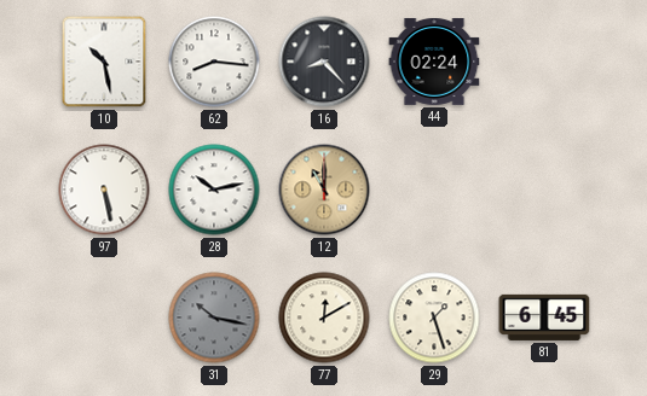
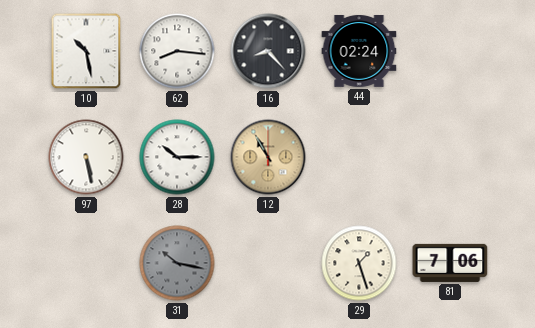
28: 10:13 -> 10:15
12: 11:00 -> 10:55
77: 12:10 -> none
81: 6:45 -> 7:06
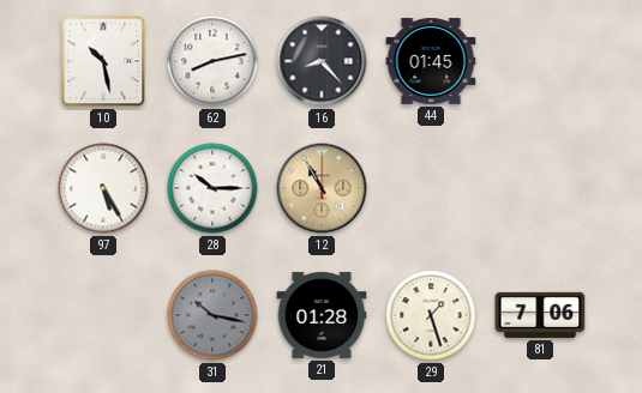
62: 8:16 -> 8:13
44: 02:24 -> 01:45
97: 5:28 -> 5:25
21: none -> 01:28
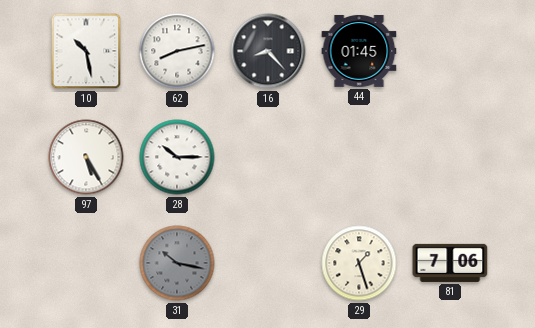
12: 10:55 -> none
21: 01:28 -> none
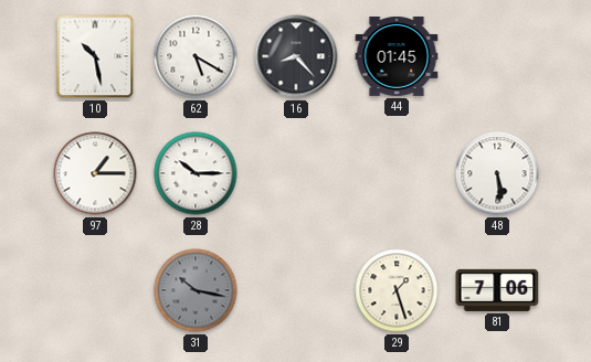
62: 8:13 -> 5:20
97: 5:25 -> 1:15
48: none -> 5:29
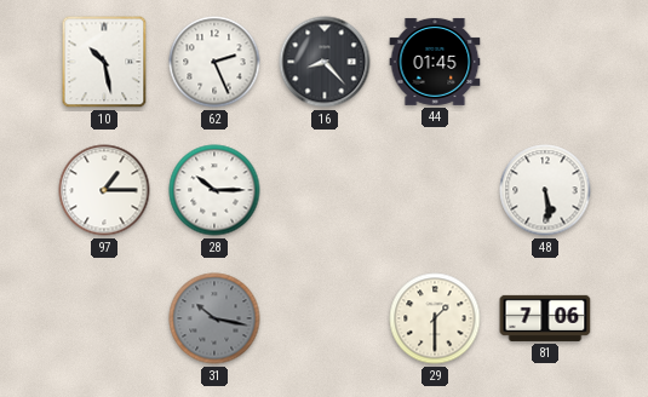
62: 5:20 -> 2:26
29: 1:27 -> 1:30
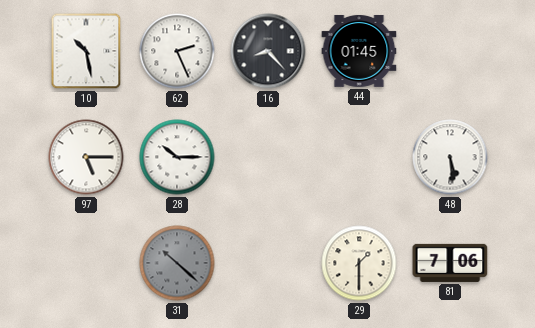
97: 1:15 -> 5:15
31: 10:17 -> 10:22
